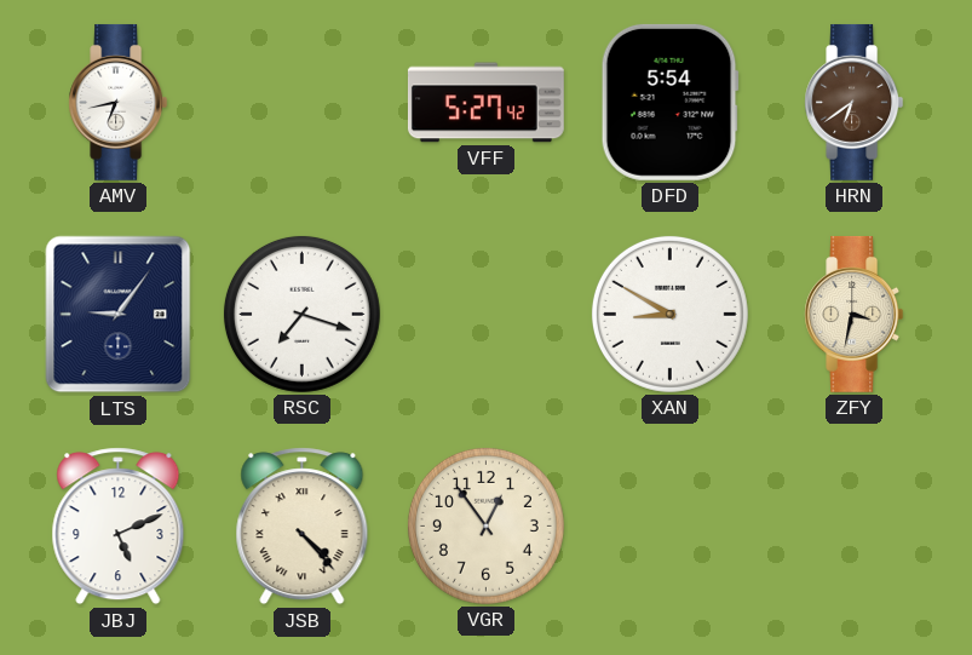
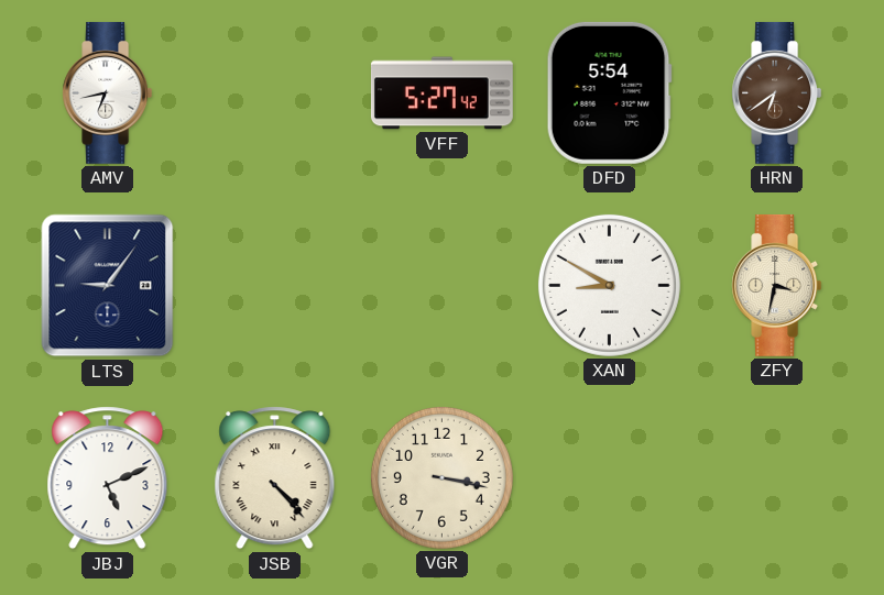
RSC: 7:18 -> none
VGR: 12:54 -> 3:17
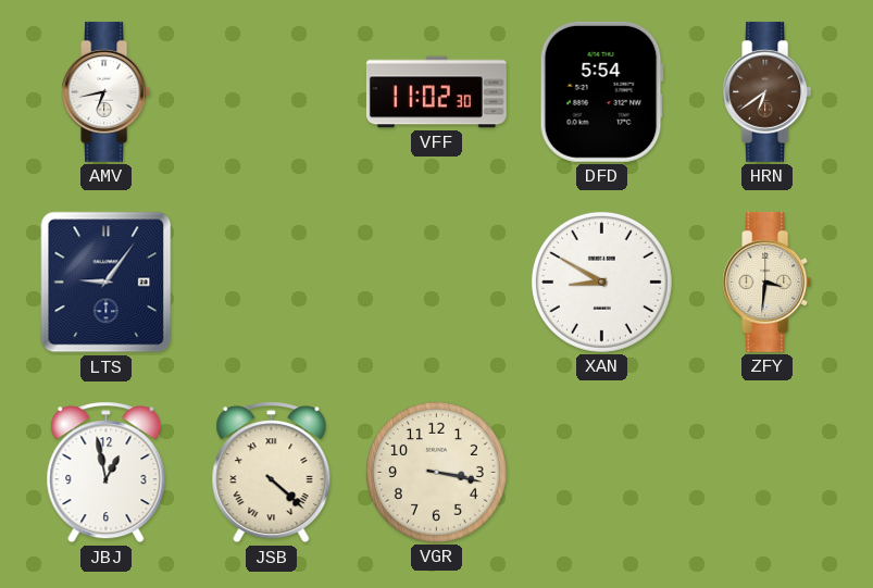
VFF: 5:27 -> 11:02
ZFY: 3:32 -> 3:31
JBJ: 5:11 -> 12:58
JSB: 4:23 -> 4:22
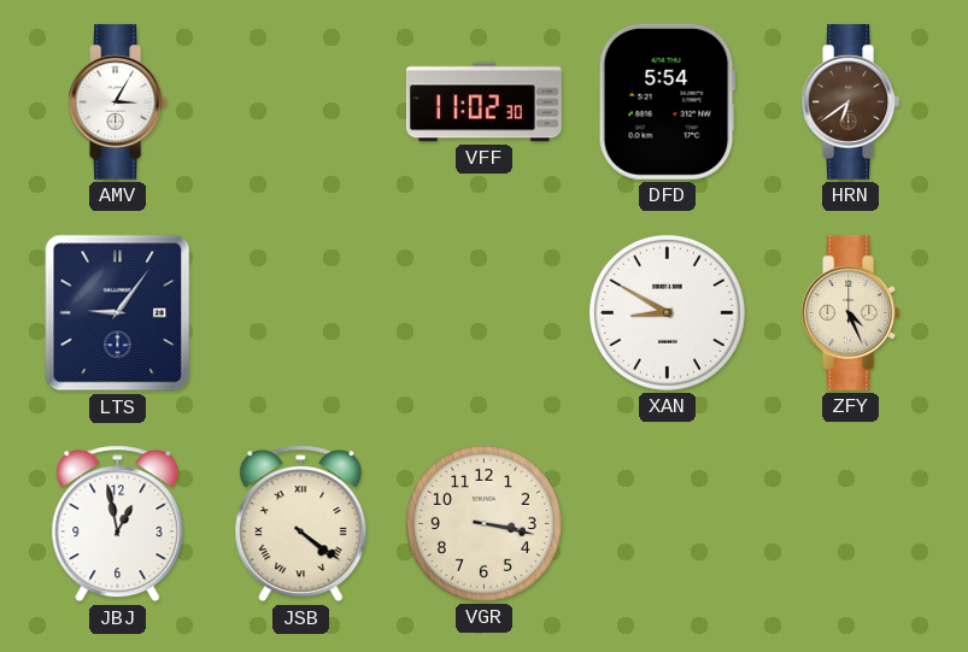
AMV: 6:43 -> 3:05
ZFY: 3:31 -> 4:26
JSB: 4:22 -> 4:21
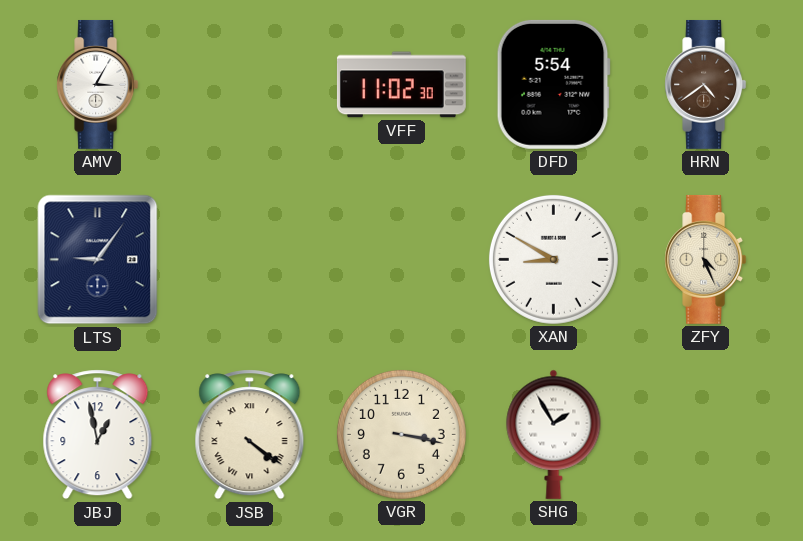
HRN: 6:39 -> 4:39
SHG: none -> 1:55
